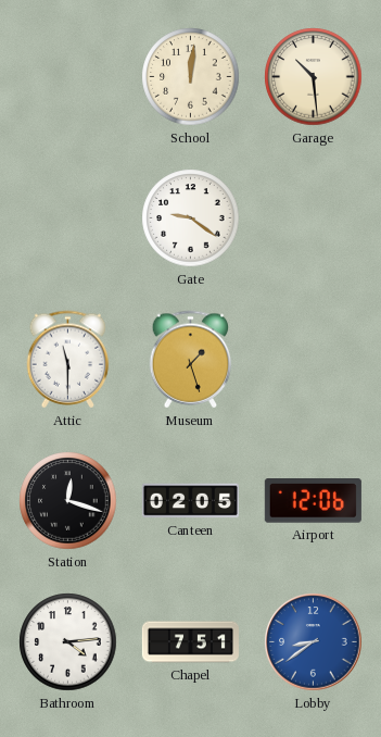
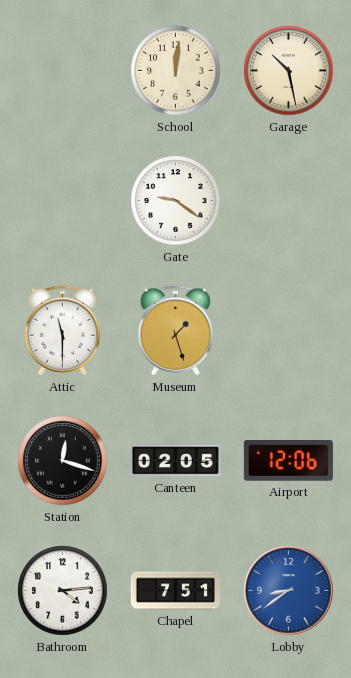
Garage: 10:29 -> 10:28
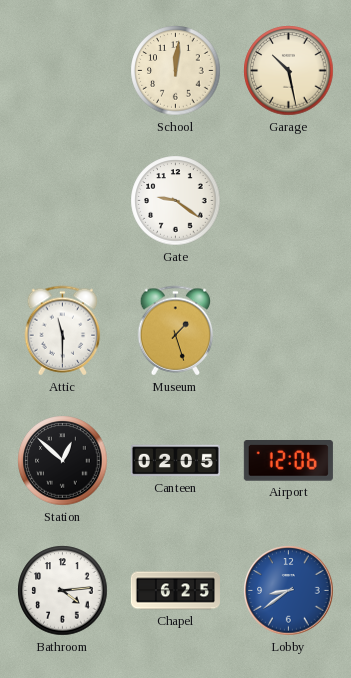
Station: 12:18 -> 12:52
Chapel: 7:51 -> 6:25
